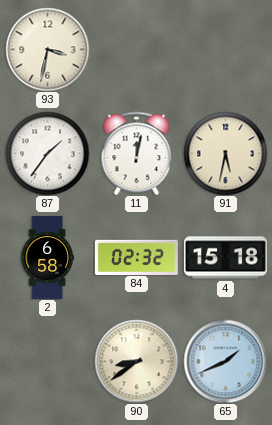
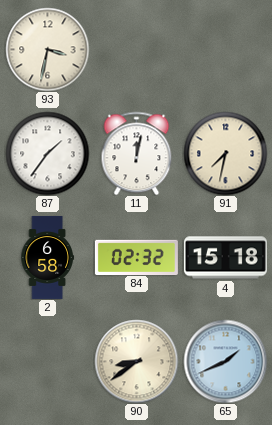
91: 5:32 -> 7:32
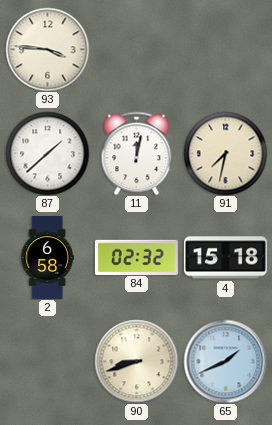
93: 3:32 -> 3:46
87: 1:36 -> 1:38
90: 8:39 -> 8:42
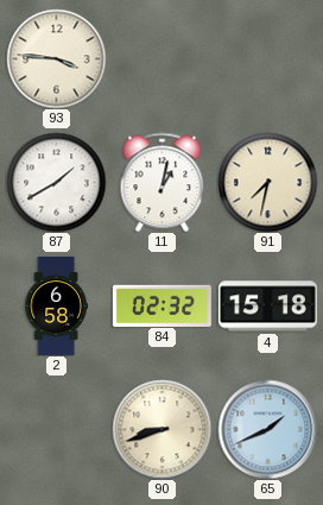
87: 1:38 -> 1:40
11: 12:02 -> 1:02
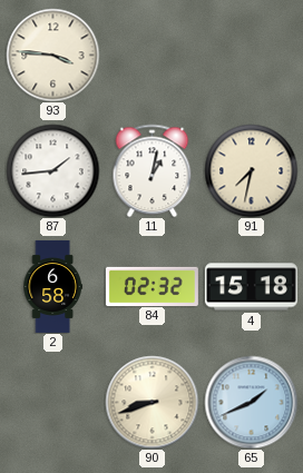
87: 1:40 -> 1:44
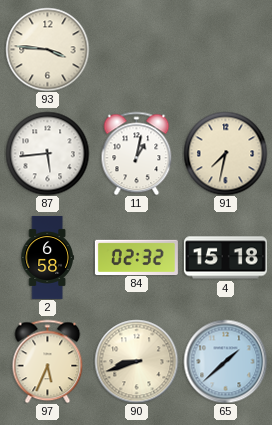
87: 1:44 -> 5:44
97: none -> 5:34
65: 1:41 -> 1:38
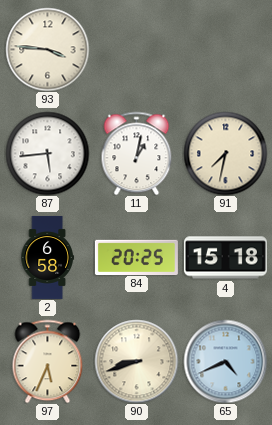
84: 02:32 -> 20:25
65: 1:38 -> 4:41
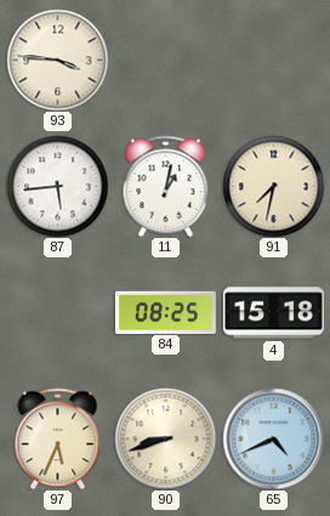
2: 6:58 -> none
84: 20:25 -> 08:25
